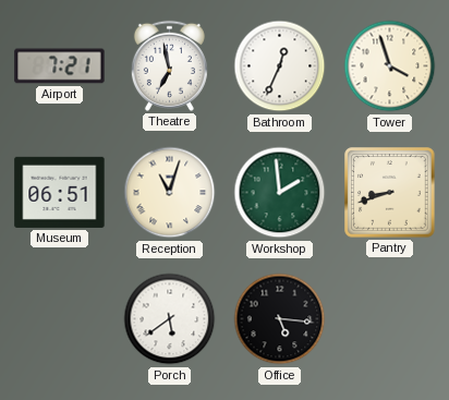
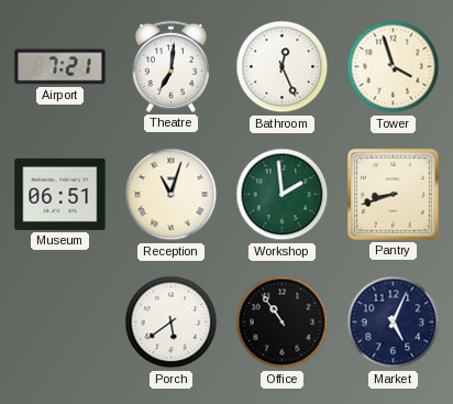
Theatre: 6:58 -> 7:01
Bathroom: 12:34 -> 12:26
Office: 5:16 -> 10:54
Market: none -> 5:04
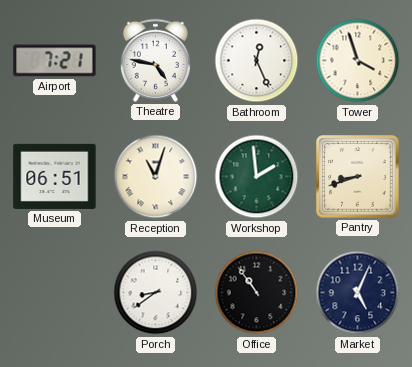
Theatre: 7:01 -> 4:47
Porch: 5:39 -> 8:39
